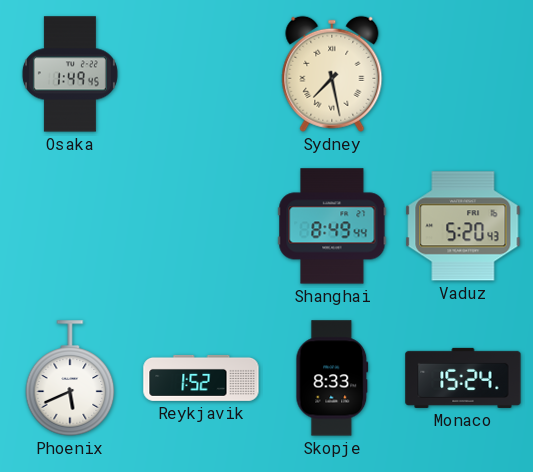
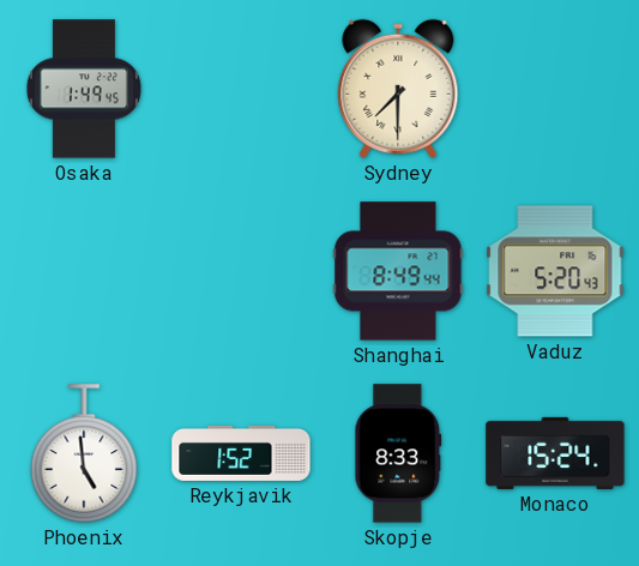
Sydney: 7:28 -> 7:30
Phoenix: 5:41 -> 4:59
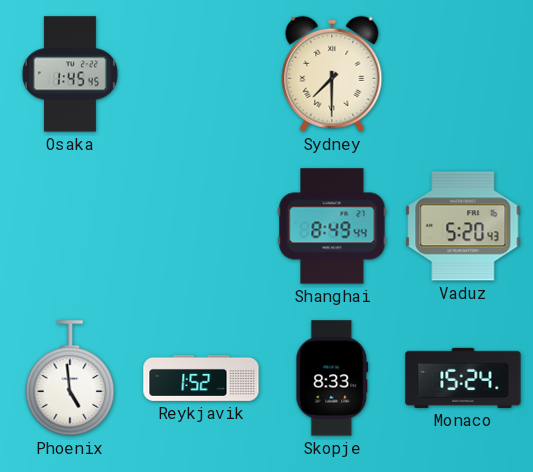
Osaka: 1:49 -> 1:45
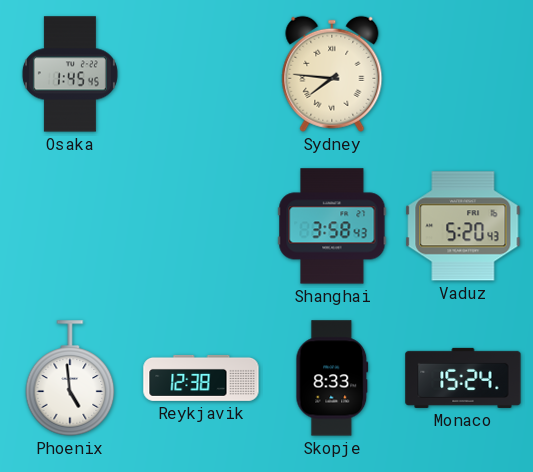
Sydney: 7:30 -> 7:46
Shanghai: 8:49 -> 3:58
Reykjavik: 1:52 -> 12:38
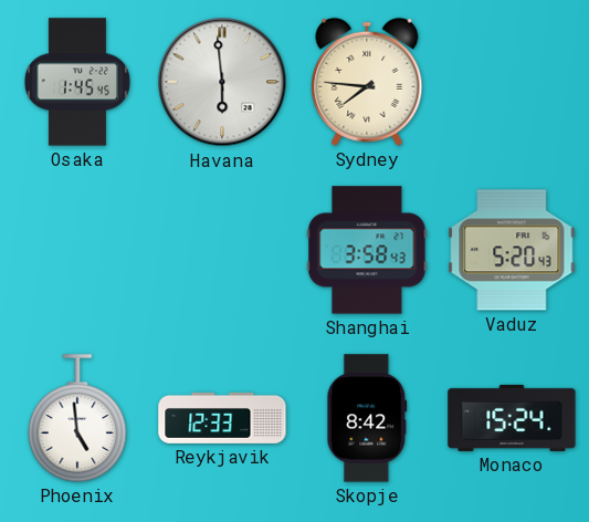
Havana: none -> 5:59
Reykjavik: 12:38 -> 12:33
Skopje: 8:33 -> 8:42
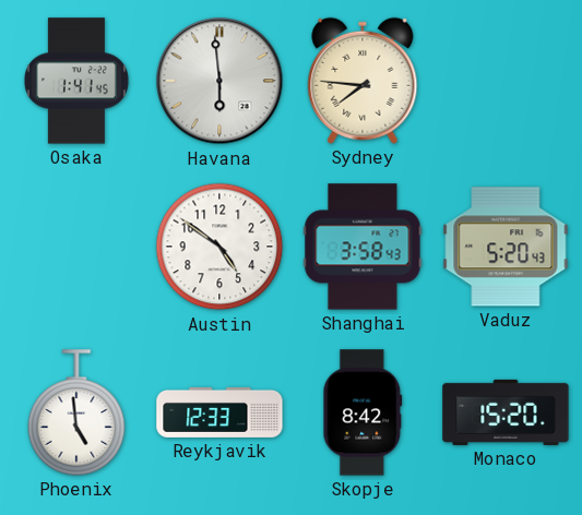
Osaka: 1:45 -> 1:41
Austin: none -> 4:51
Monaco: 15:24 -> 15:20
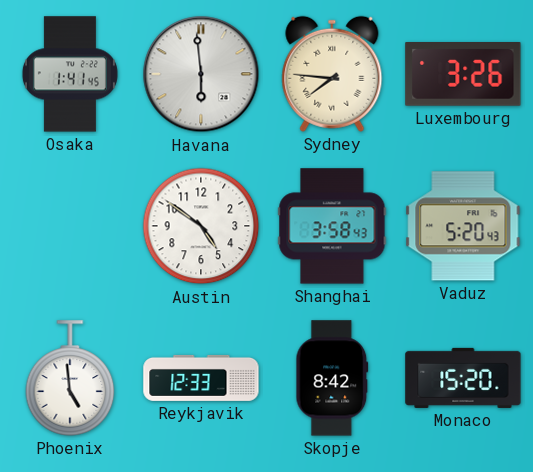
Luxembourg: none -> 3:26
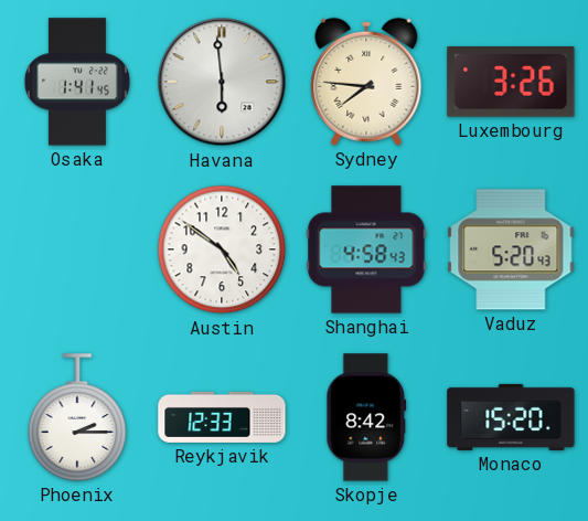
Shanghai: 3:58 -> 4:58
Phoenix: 4:59 -> 2:15
